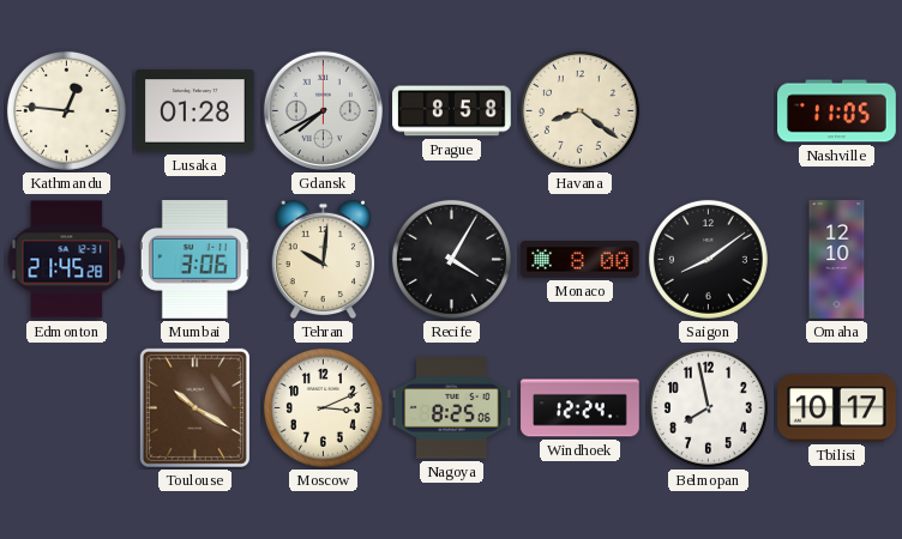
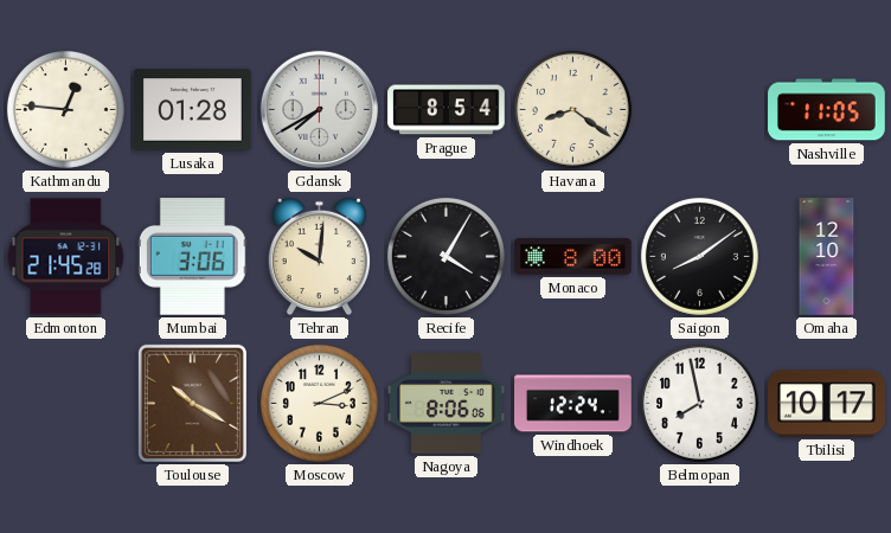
Prague: 8:58 -> 8:54
Nagoya: 8:25 -> 8:06
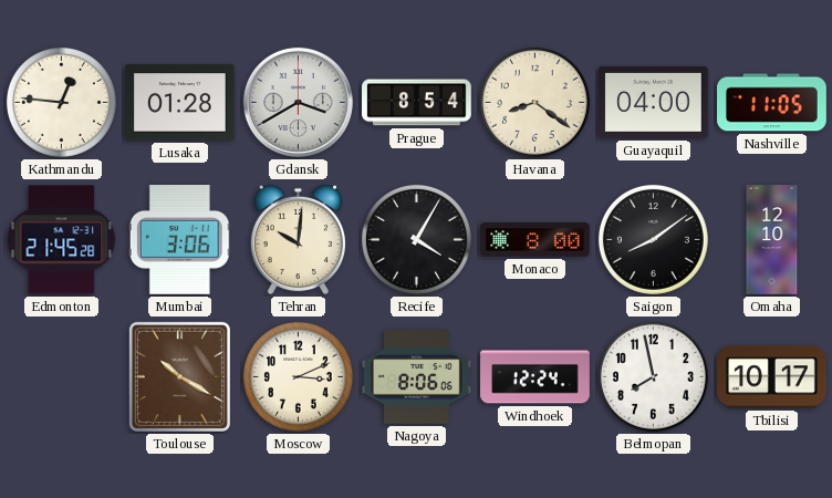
Gdansk: 7:40 -> 3:40
Guayaquil: none -> 04:00
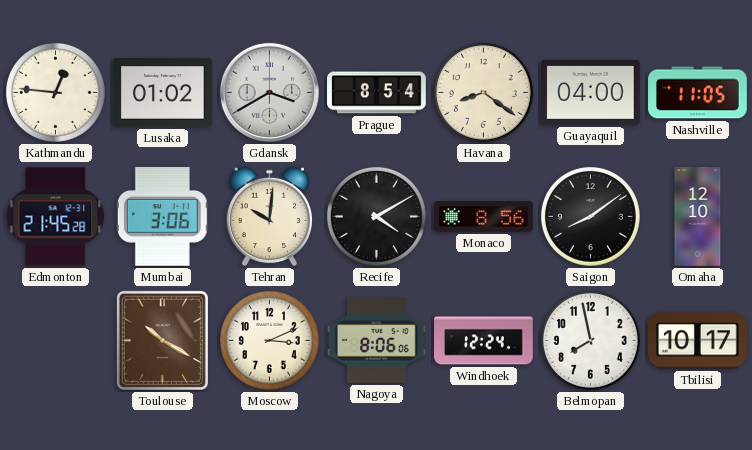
Lusaka: 01:28 -> 01:02
Recife: 4:05 -> 4:10
Monaco: 8:00 -> 8:56
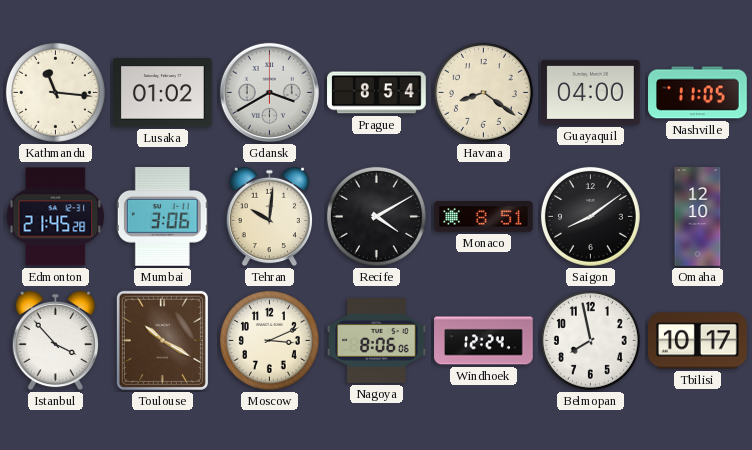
Kathmandu: 12:46 -> 11:16
Monaco: 8:56 -> 8:51
Istanbul: none -> 3:53
